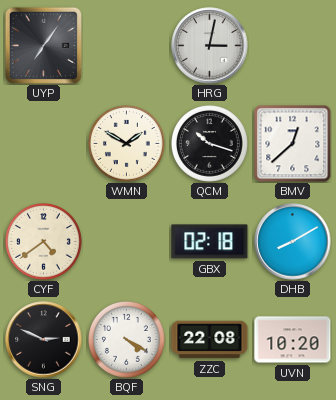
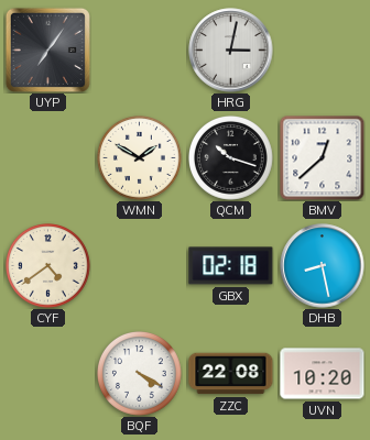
DHB: 8:10 -> 8:28
SNG: 2:49 -> none
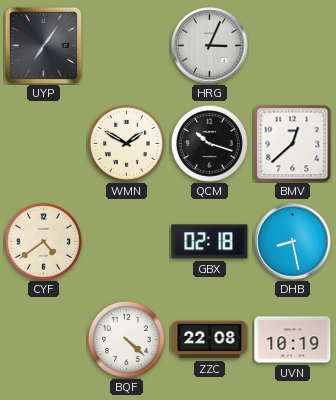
HRG: 3:02 -> 3:04
BQF: 4:20 -> 4:22
UVN: 10:20 -> 10:19
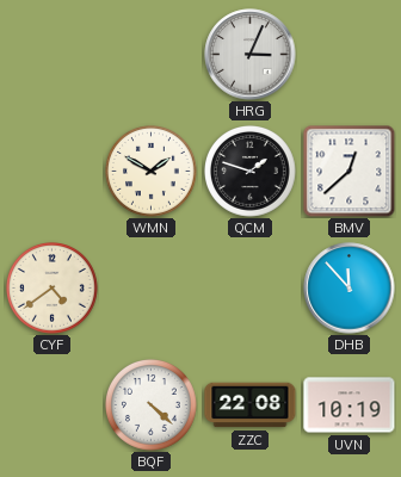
UYP: 7:06 -> none
QCM: 10:18 -> 1:48
GBX: 02:18 -> none
DHB: 8:28 -> 11:53
